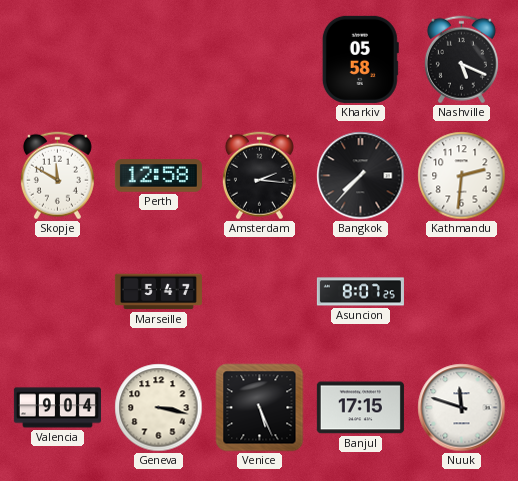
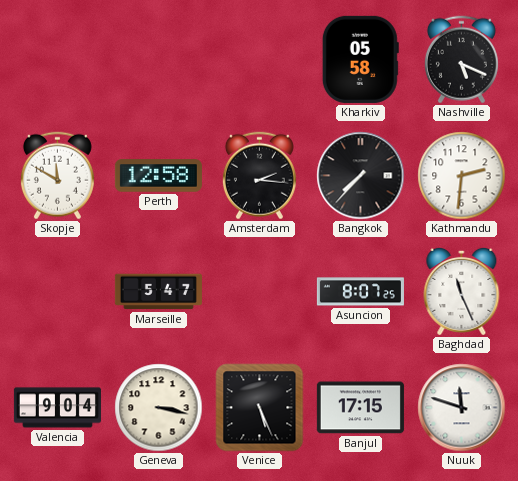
Baghdad: none -> 11:26
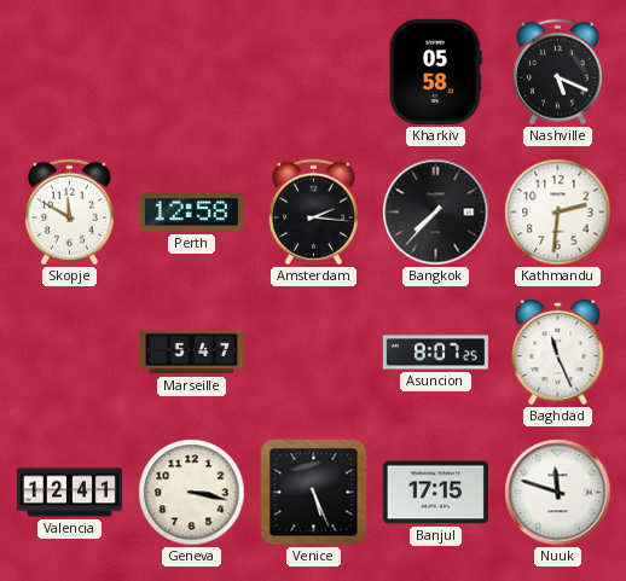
Valencia: 9:04 -> 12:41
